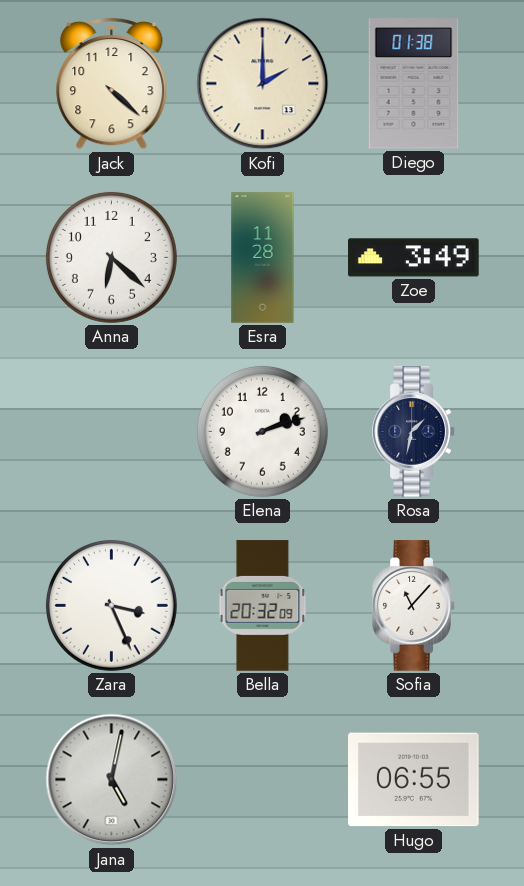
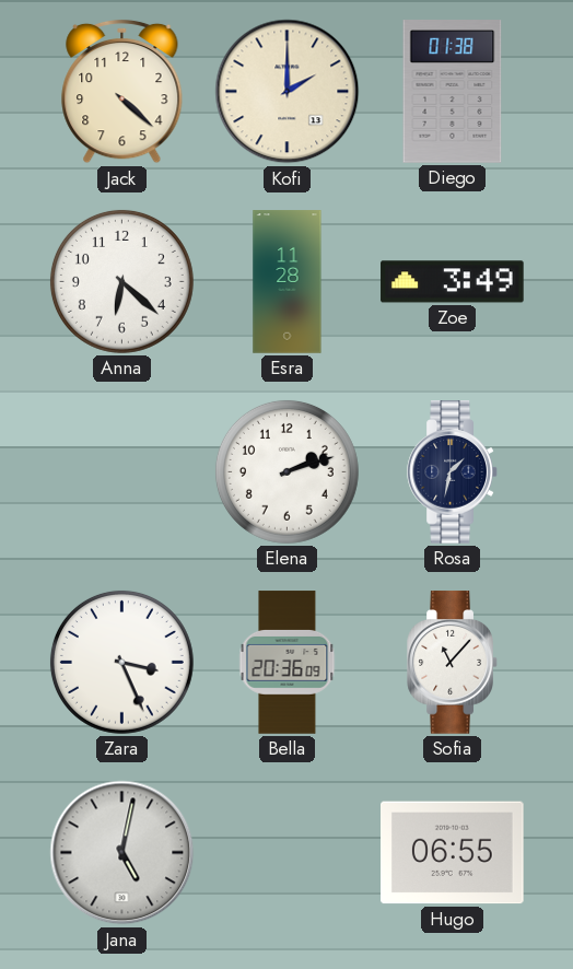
Bella: 20:32 -> 20:36
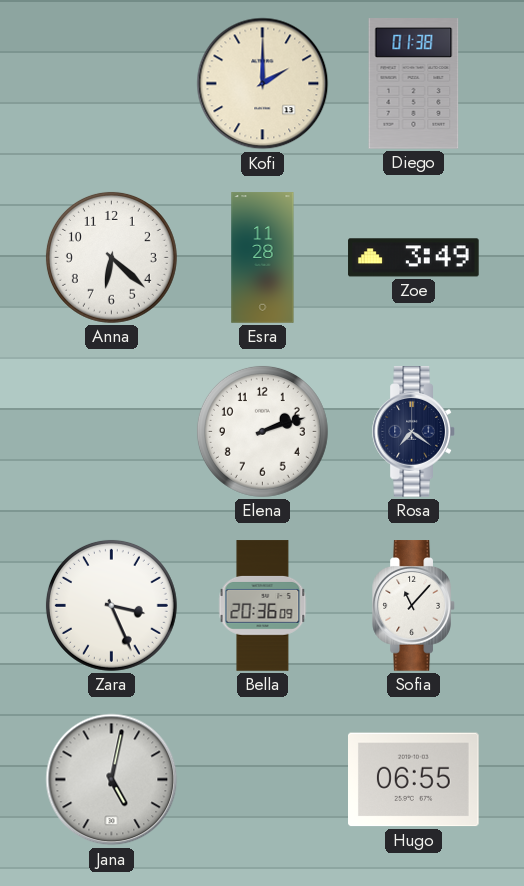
Jack: 4:22 -> none
Rosa: 1:32 -> 7:21
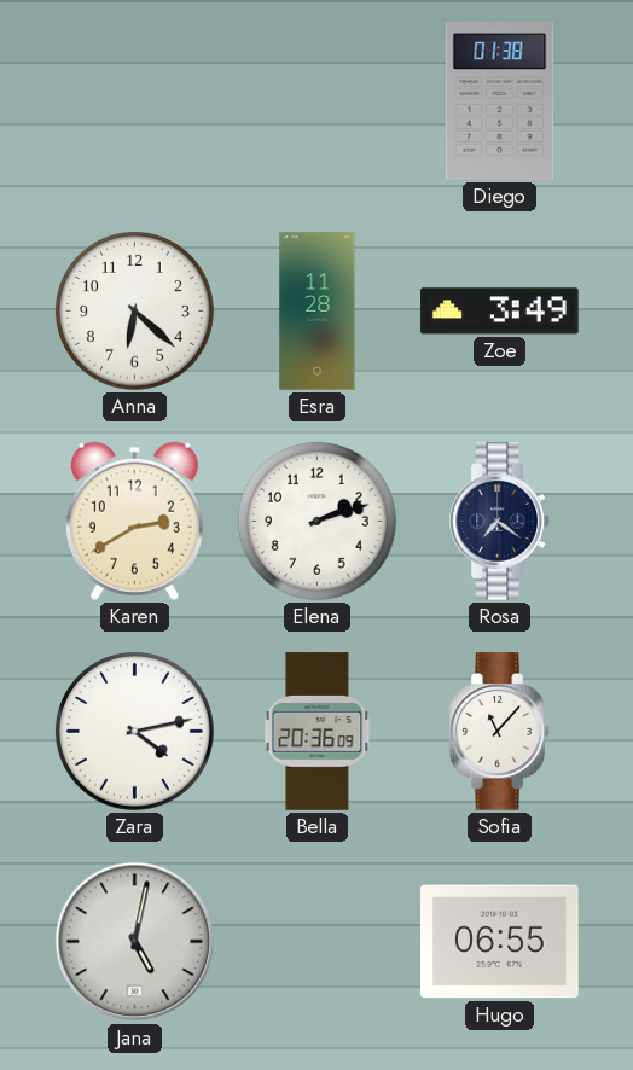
Kofi: 2:00 -> none
Karen: none -> 2:40
Zara: 3:26 -> 4:13
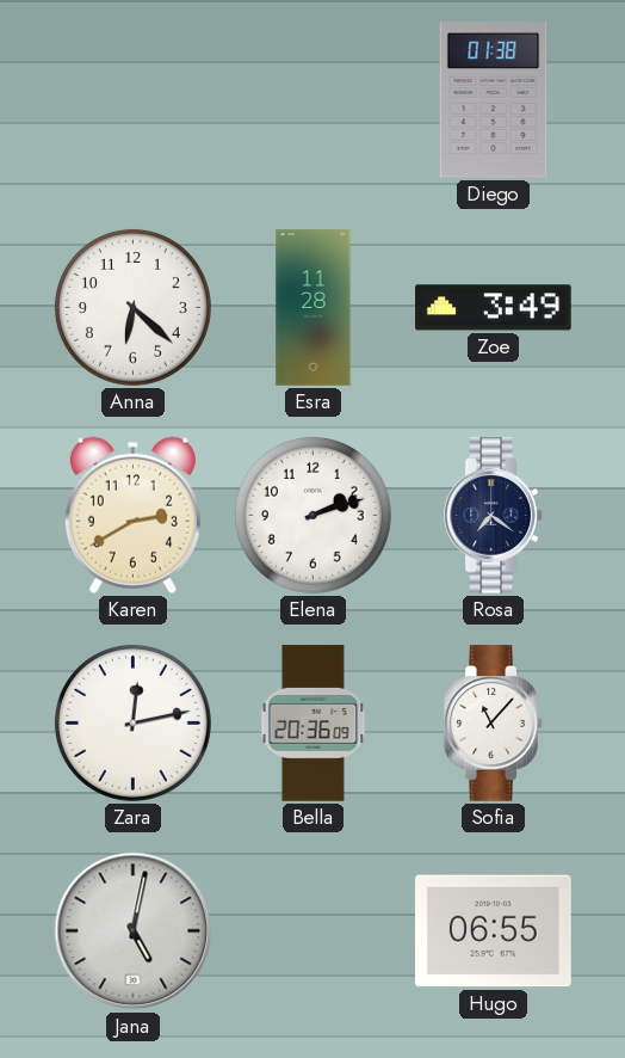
Zara: 4:13 -> 12:13
